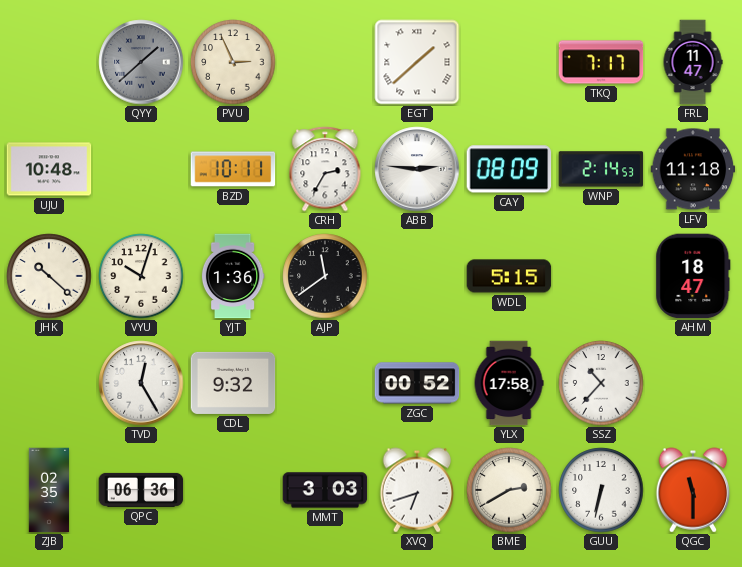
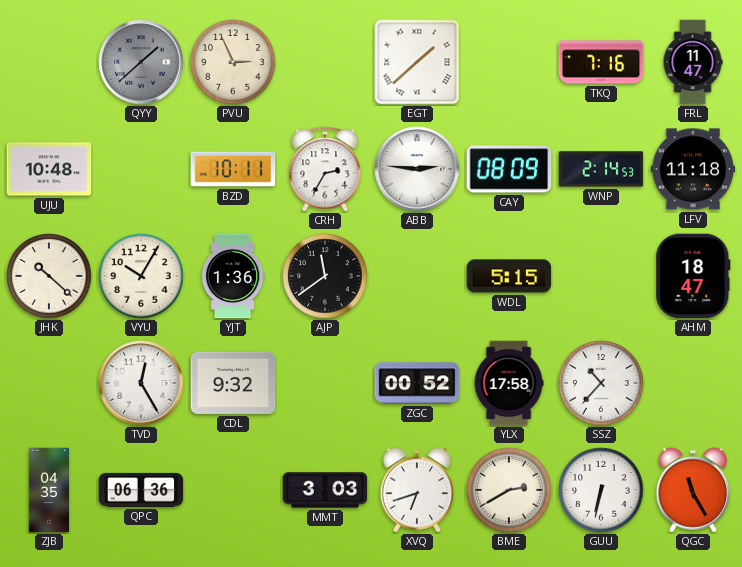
TKQ: 7:17 -> 7:16
VYU: 10:03 -> 10:05
ZJB: 02:35 -> 04:35
QGC: 11:30 -> 11:25
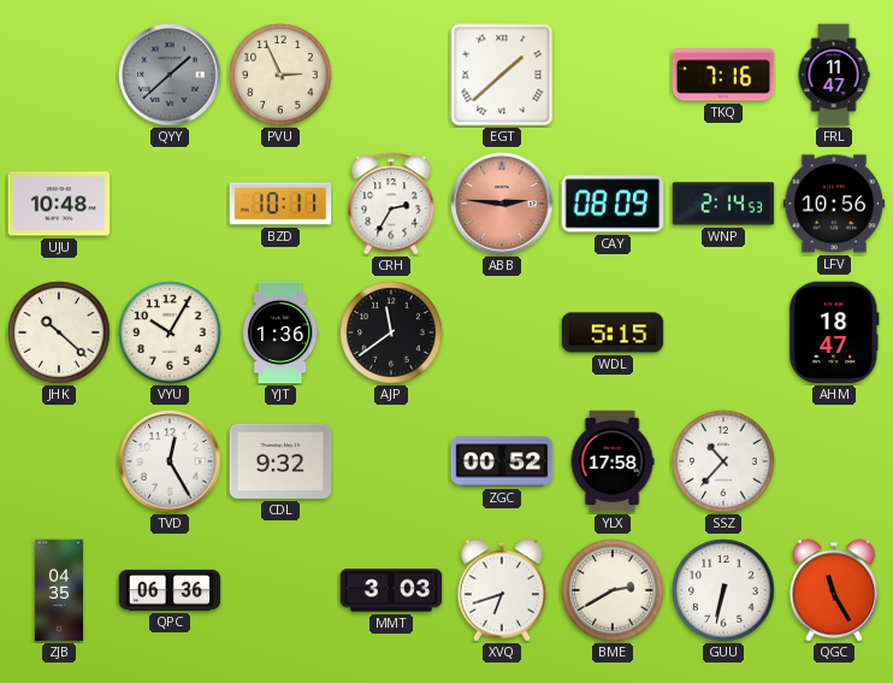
ABB dial: white -> salmon
LFV: 11:18 -> 10:56
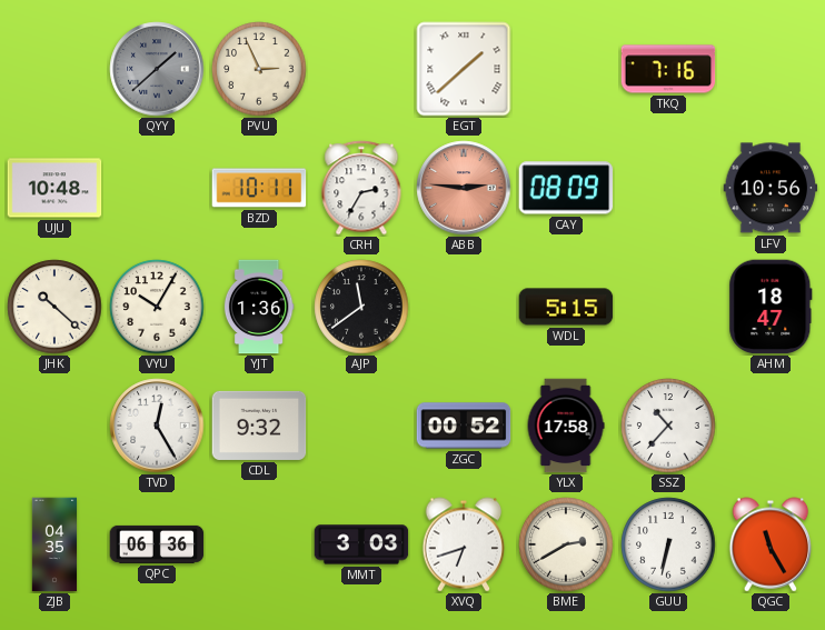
FRL: 11:47 -> none
WNP: 2:14 -> none
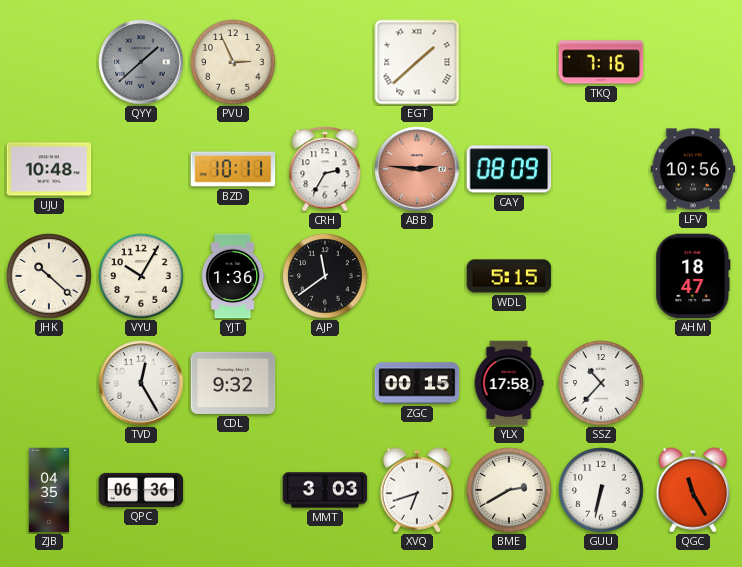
ZGC: 00:52 -> 00:15
